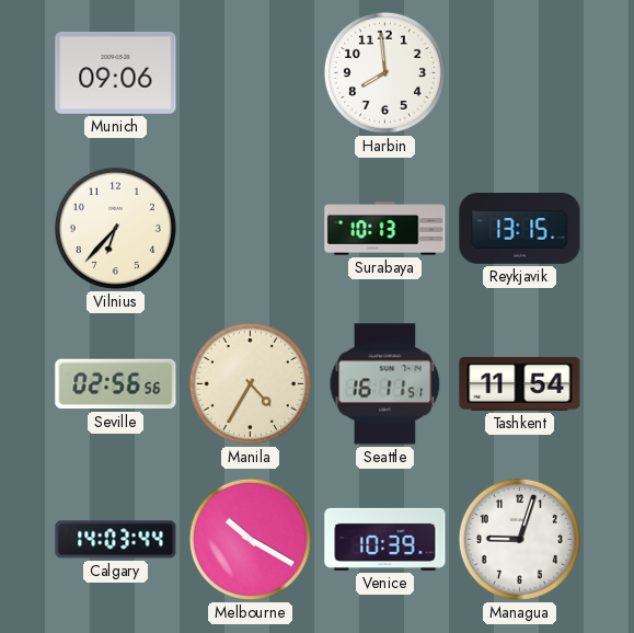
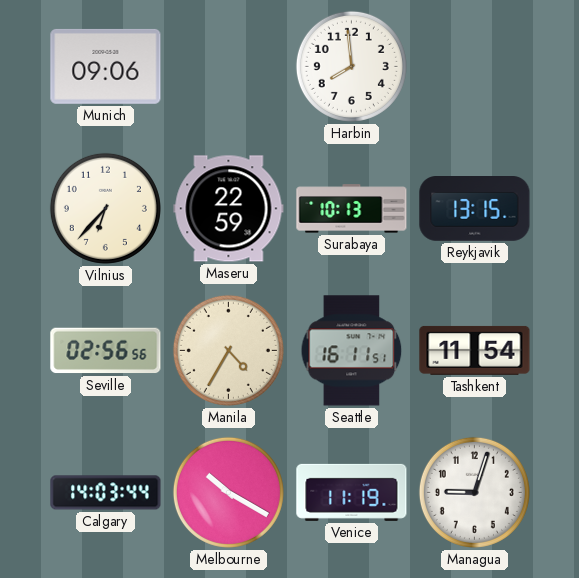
Maseru: none -> 22:59
Venice: 10:39 -> 11:19
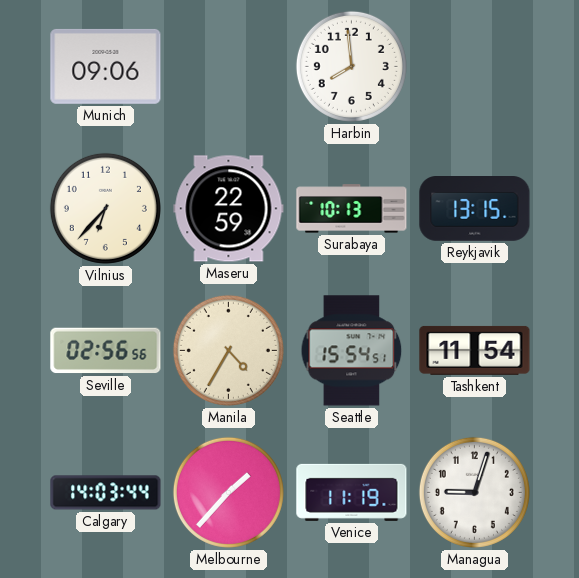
Seattle: 16:11 -> 15:54
Melbourne: 10:20 -> 1:37
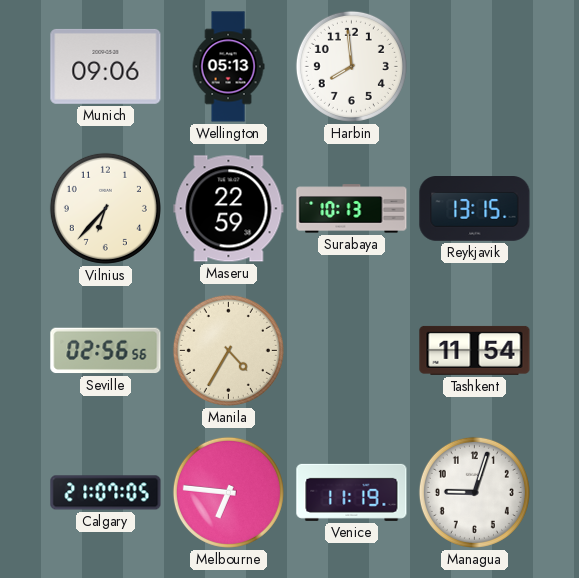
Wellington: none -> 05:13
Seattle: 15:54 -> none
Calgary: 14:03 -> 21:07
Melbourne: 1:37 -> 6:46
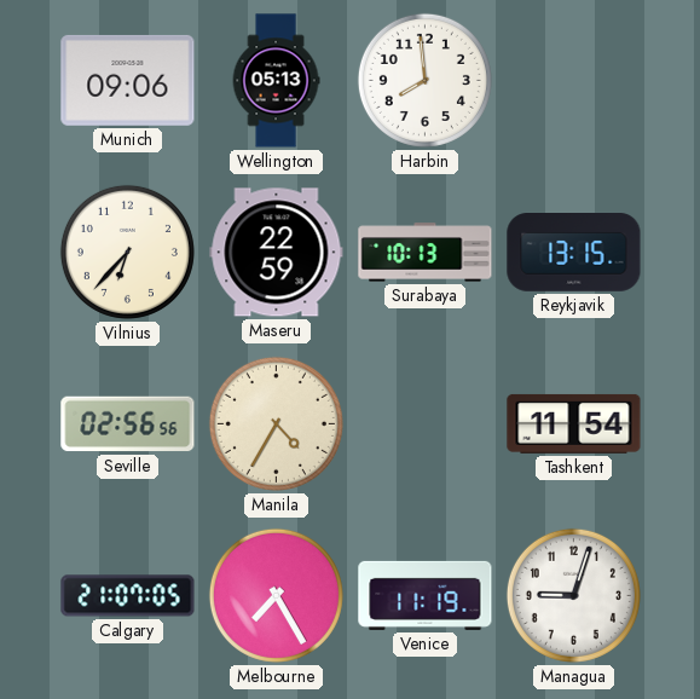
Melbourne: 6:46 -> 7:25
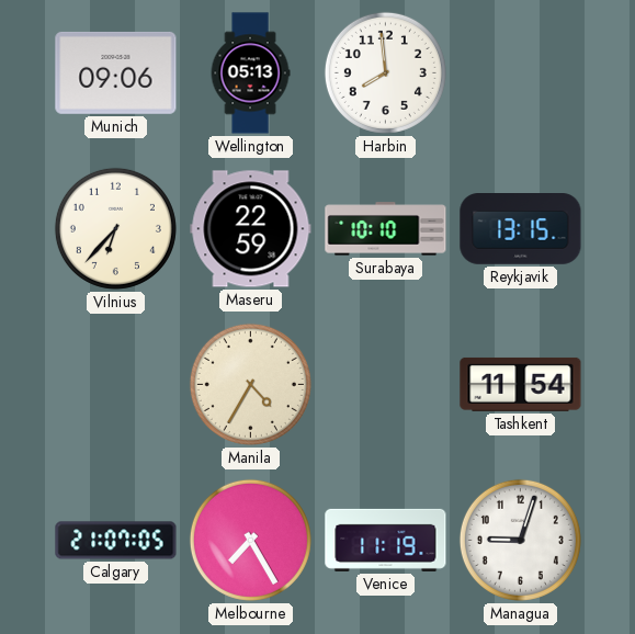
Surabaya: 10:13 -> 10:10
Seville: 02:56 -> none
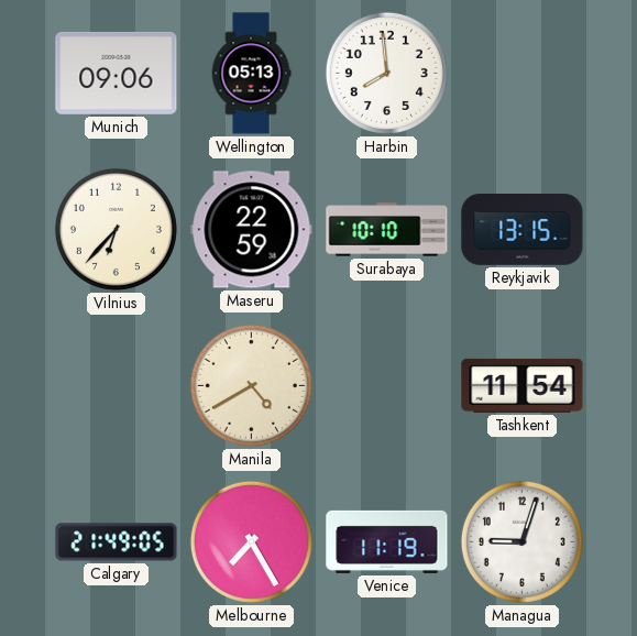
Manila: 4:35 -> 4:40
Calgary: 21:07 -> 21:49
